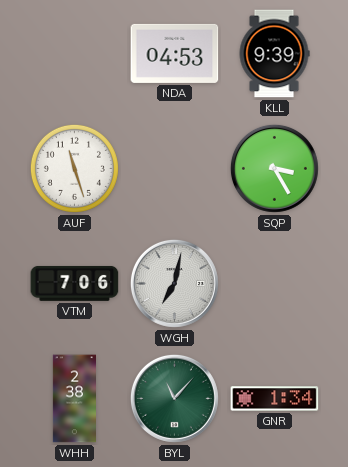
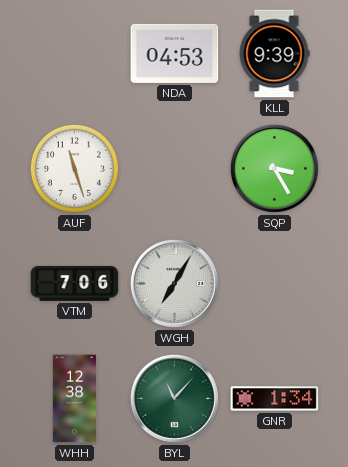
WGH: 7:02 -> 7:05
WHH: 2:38 -> 12:38
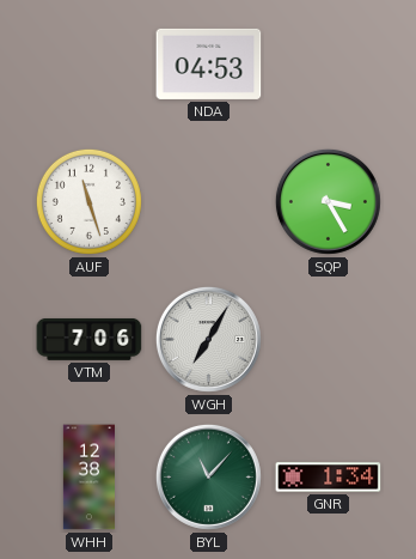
KLL: 9:39 -> none
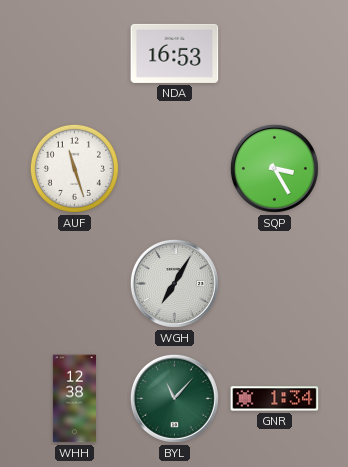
NDA: 04:53 -> 16:53
VTM: 7:06 -> none
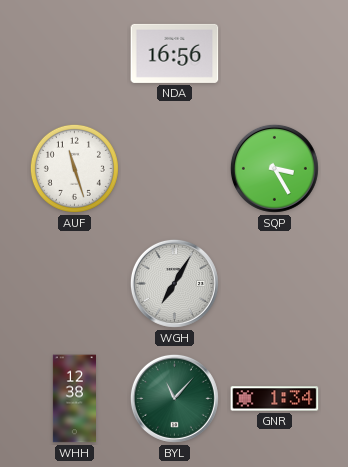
NDA: 16:53 -> 16:56
